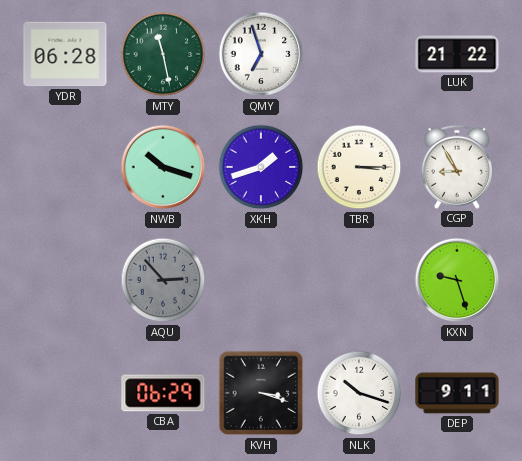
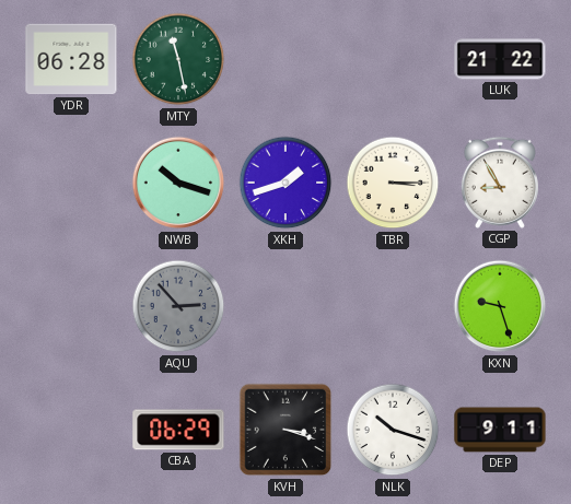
QMY: 6:57 -> none
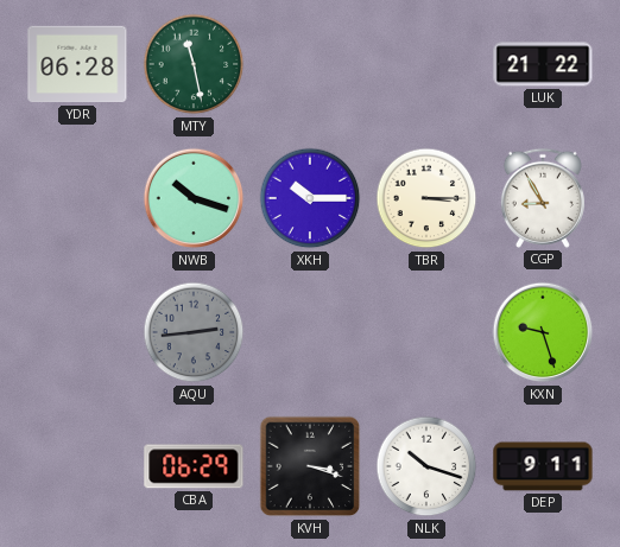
XKH: 1:42 -> 10:15
AQU: 2:53 -> 2:44
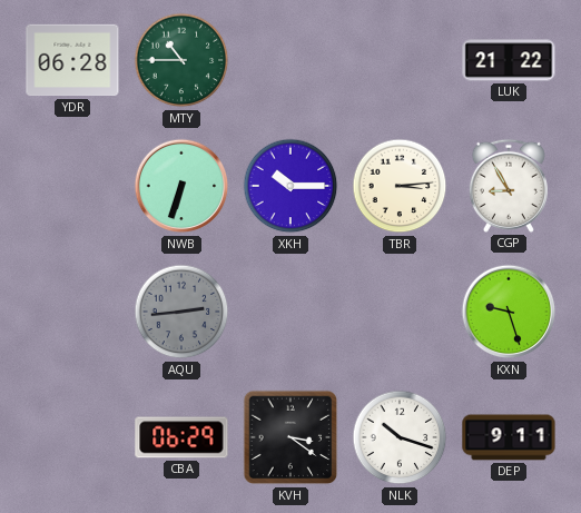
MTY: 11:28 -> 10:45
NWB: 10:18 -> 6:33
TBR: 3:15 -> 3:14
KVH: 3:18 -> 3:21
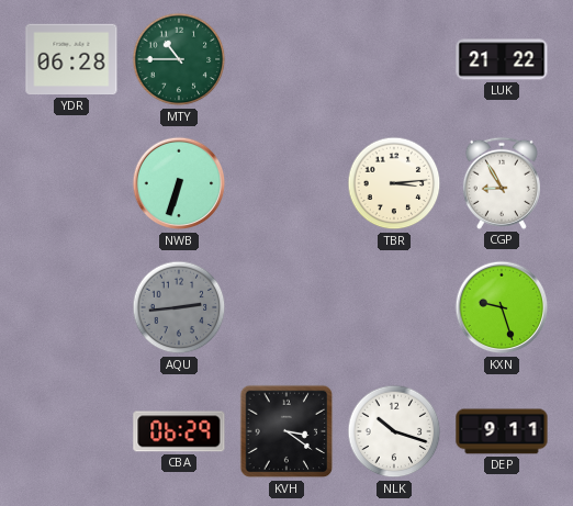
XKH: 10:15 -> none
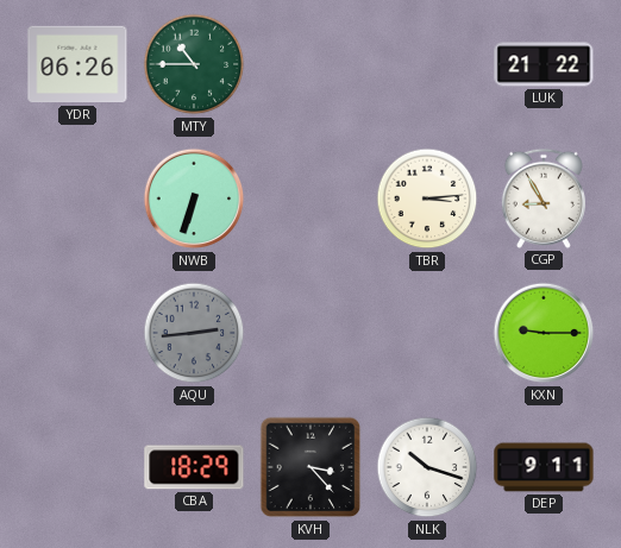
YDR: 06:28 -> 06:26
KXN: 9:27 -> 9:15
CBA: 06:29 -> 18:29
KVH: 3:21 -> 3:23
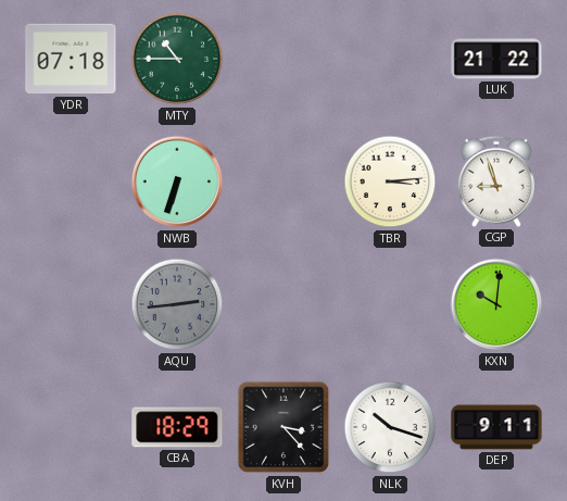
YDR: 06:26 -> 07:18
CGP: 8:55 -> 8:57
KXN: 9:15 -> 10:01
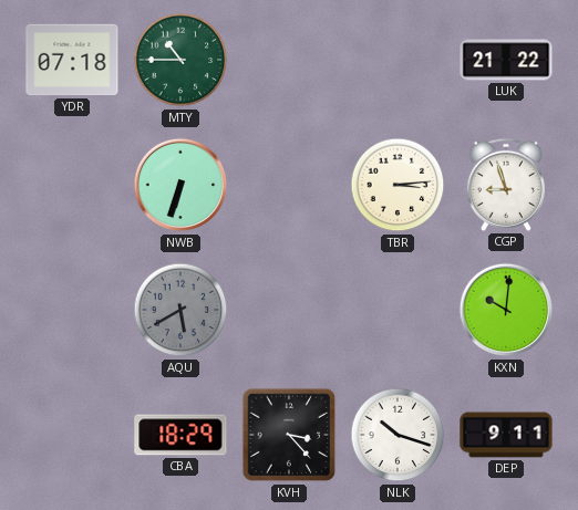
AQU: 2:44 -> 5:40
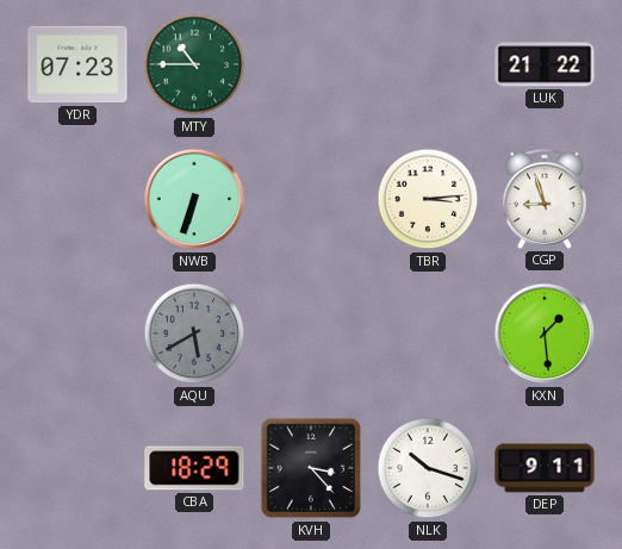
YDR: 07:18 -> 07:23
KXN: 10:01 -> 1:29
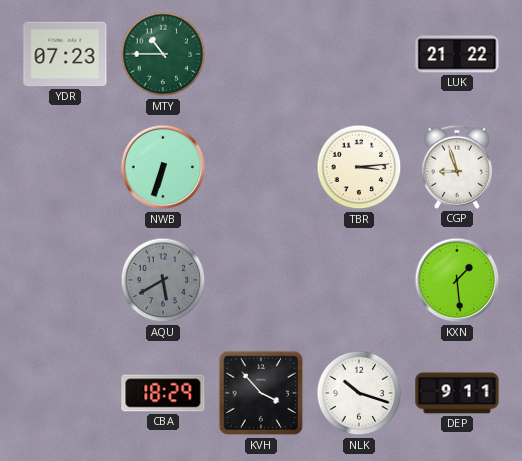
KVH: 3:23 -> 3:53
